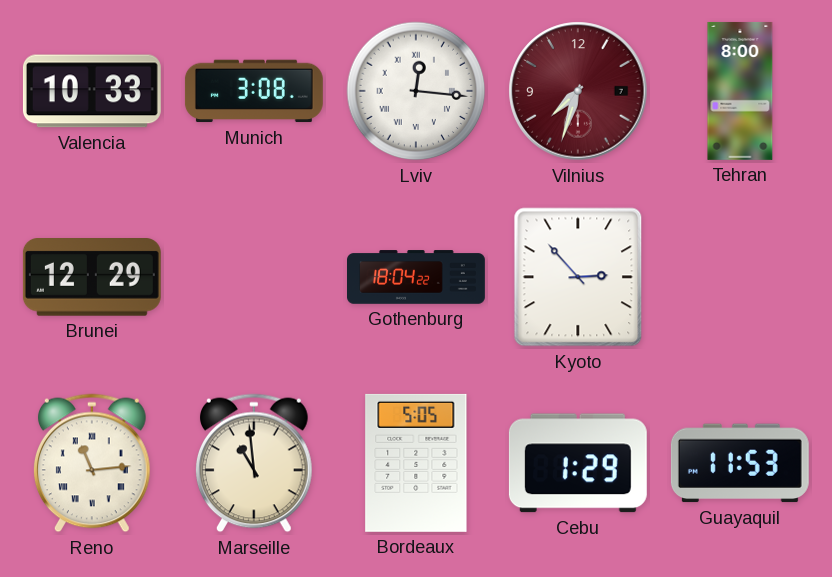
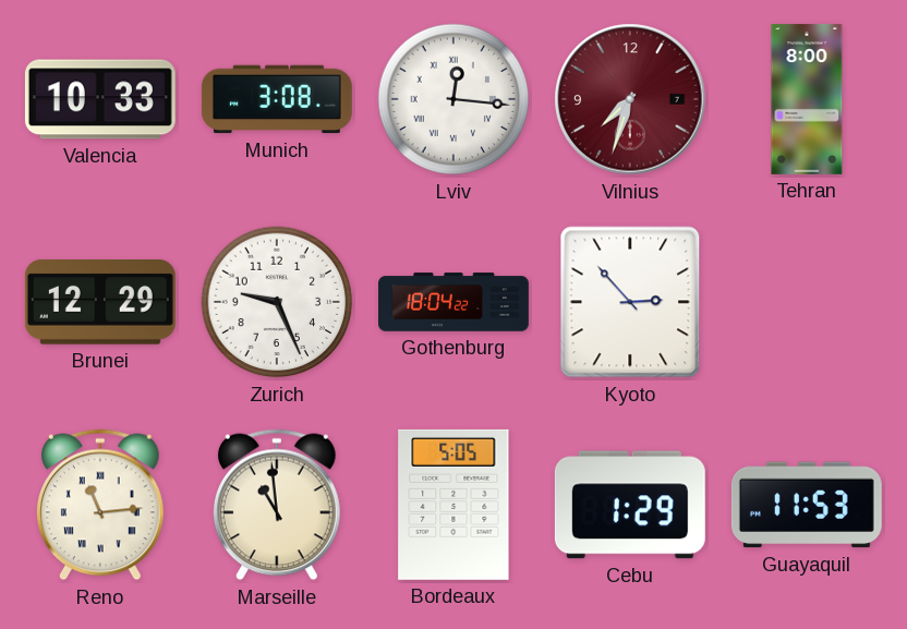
Zurich: none -> 9:26
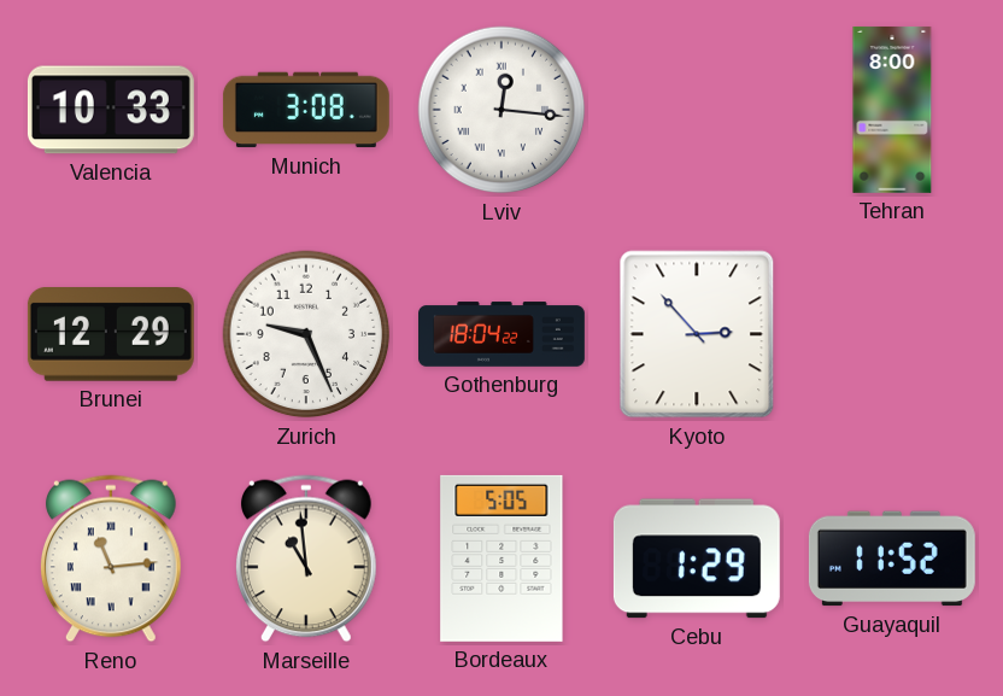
Vilnius: 7:33 -> none
Guayaquil: 11:53 -> 11:52
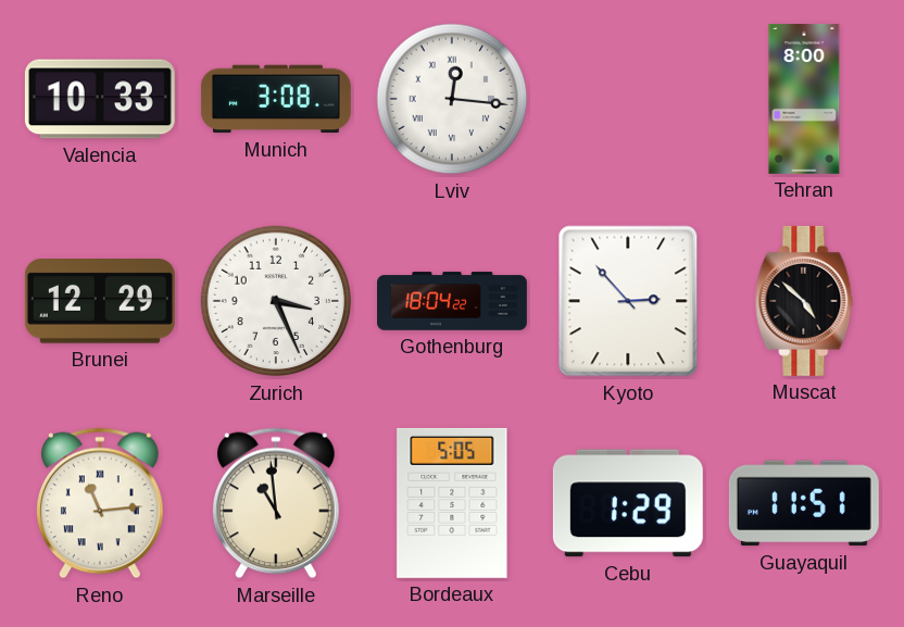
Zurich: 9:26 -> 3:26
Muscat: none -> 4:52
Guayaquil: 11:52 -> 11:51
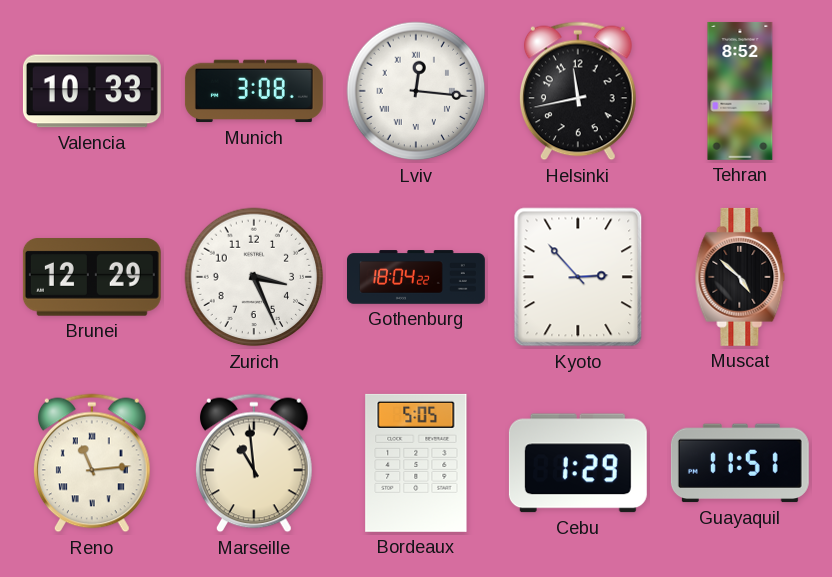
Helsinki: none -> 11:43
Tehran: 8:00 -> 8:52
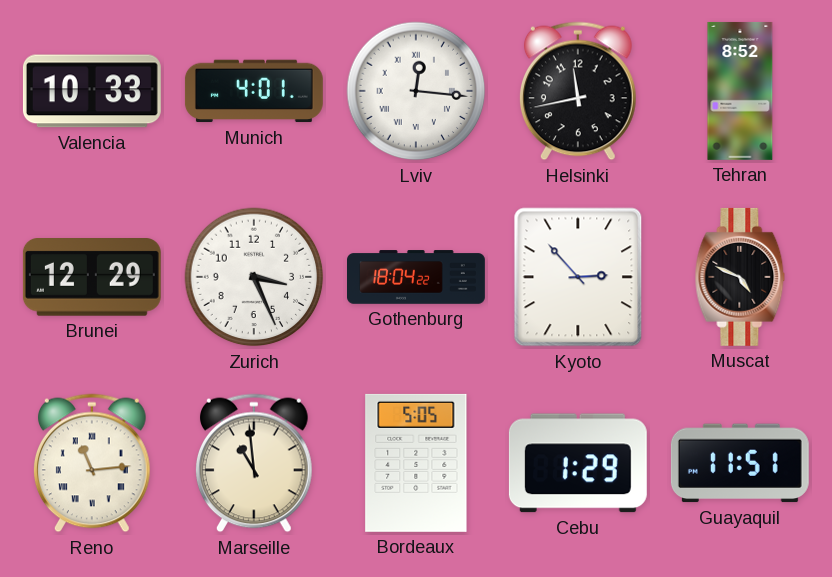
Munich: 3:08 -> 4:01
Muscat: 4:52 -> 4:49
